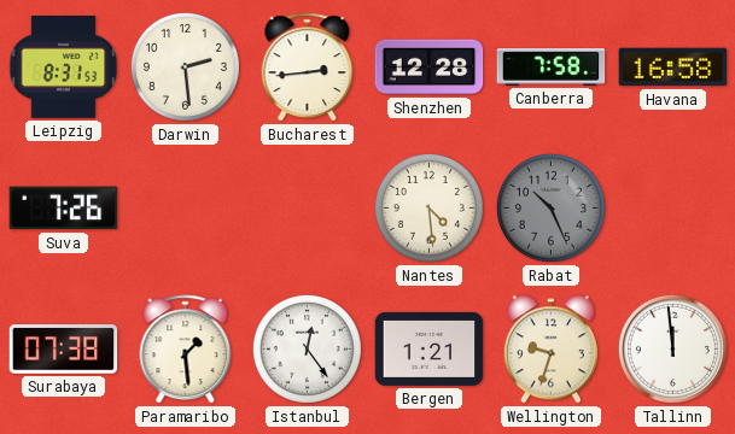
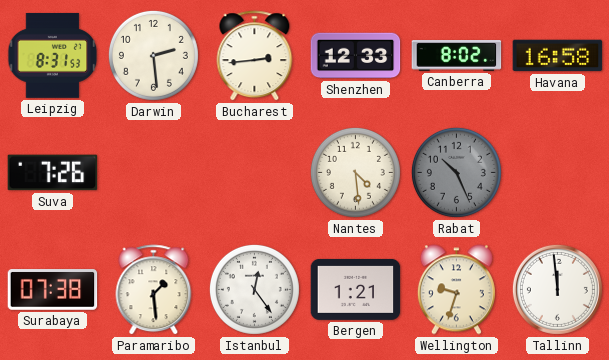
Shenzhen: 12:28 -> 12:33
Canberra: 7:58 -> 8:02
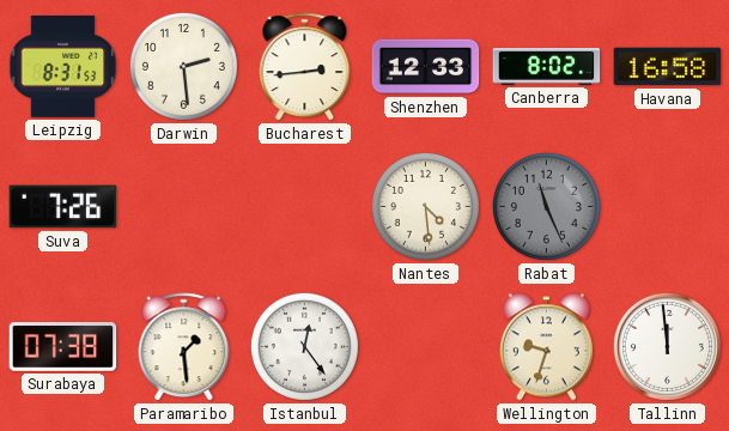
Rabat: 10:26 -> 11:26
Bergen: 1:21 -> none
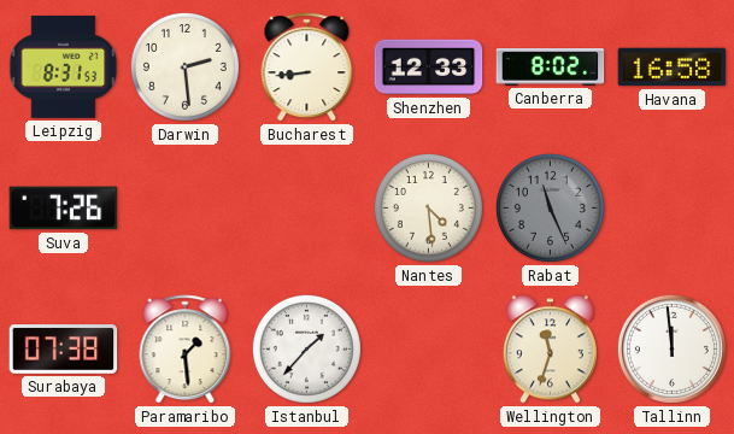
Bucharest: 2:44 -> 8:44
Istanbul: 12:24 -> 1:37
Wellington: 9:33 -> 11:33
